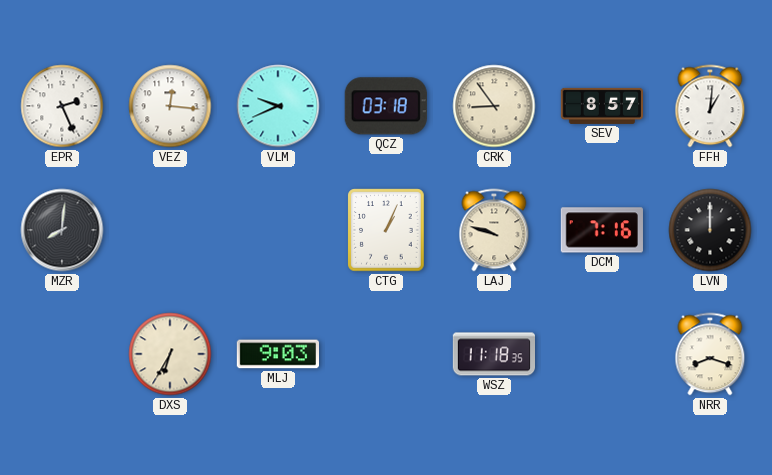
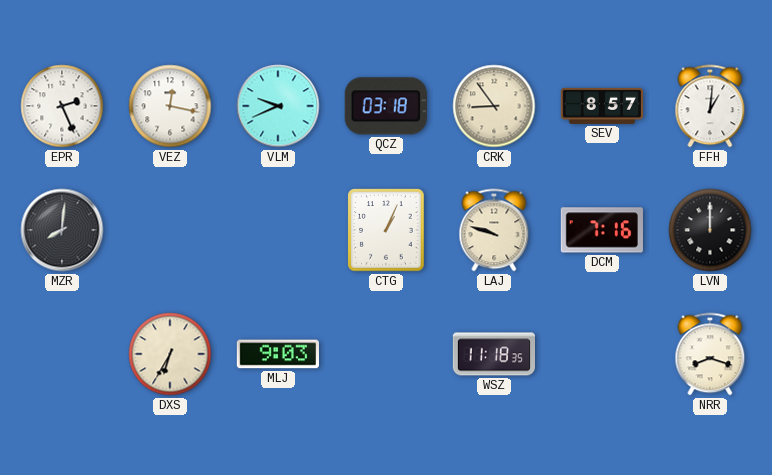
VEZ: 12:16 -> 12:17
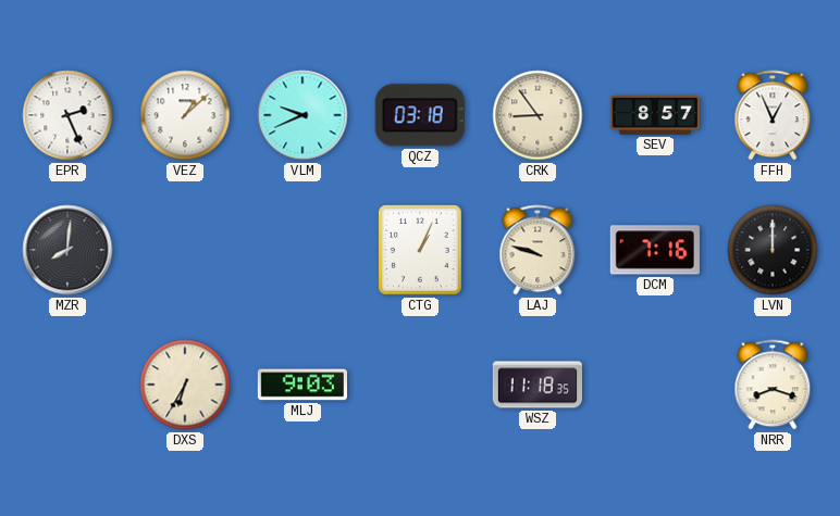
VEZ: 12:17 -> 1:08
FFH: 1:01 -> 12:56
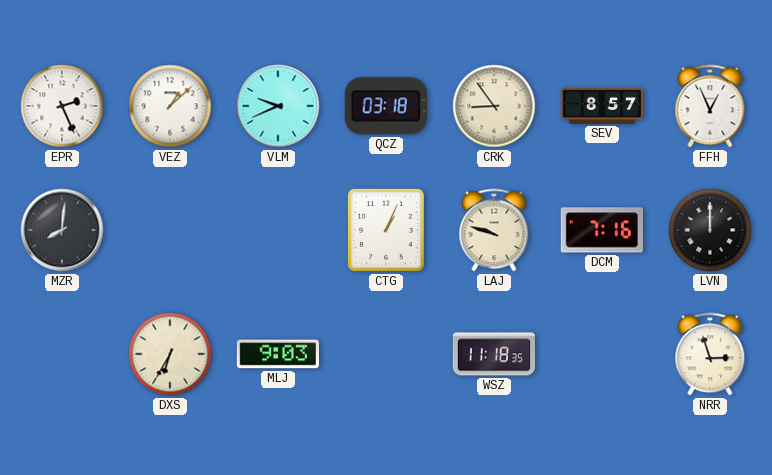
NRR: 8:18 -> 2:57
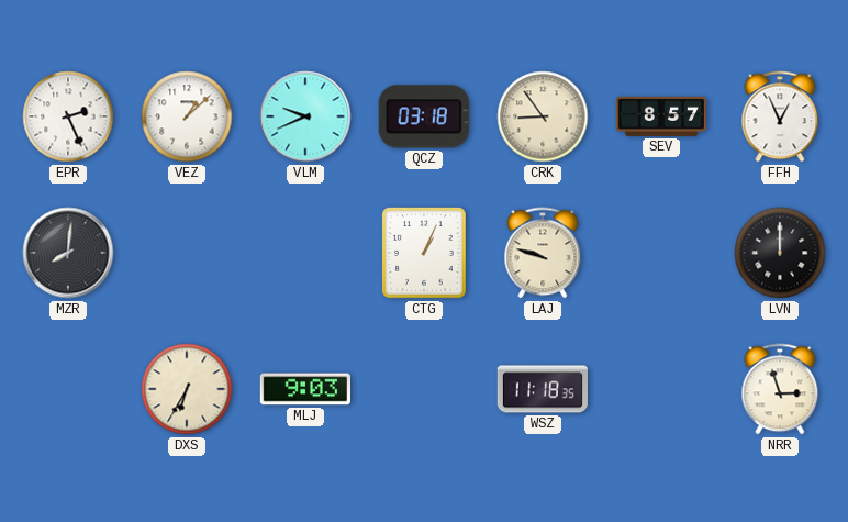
DCM: 7:16 -> none
